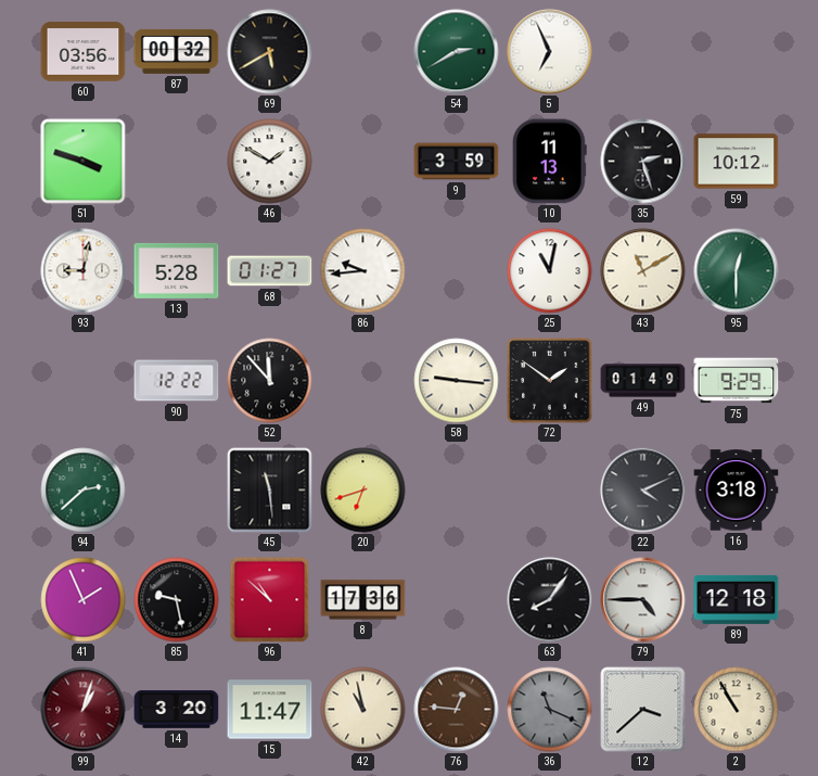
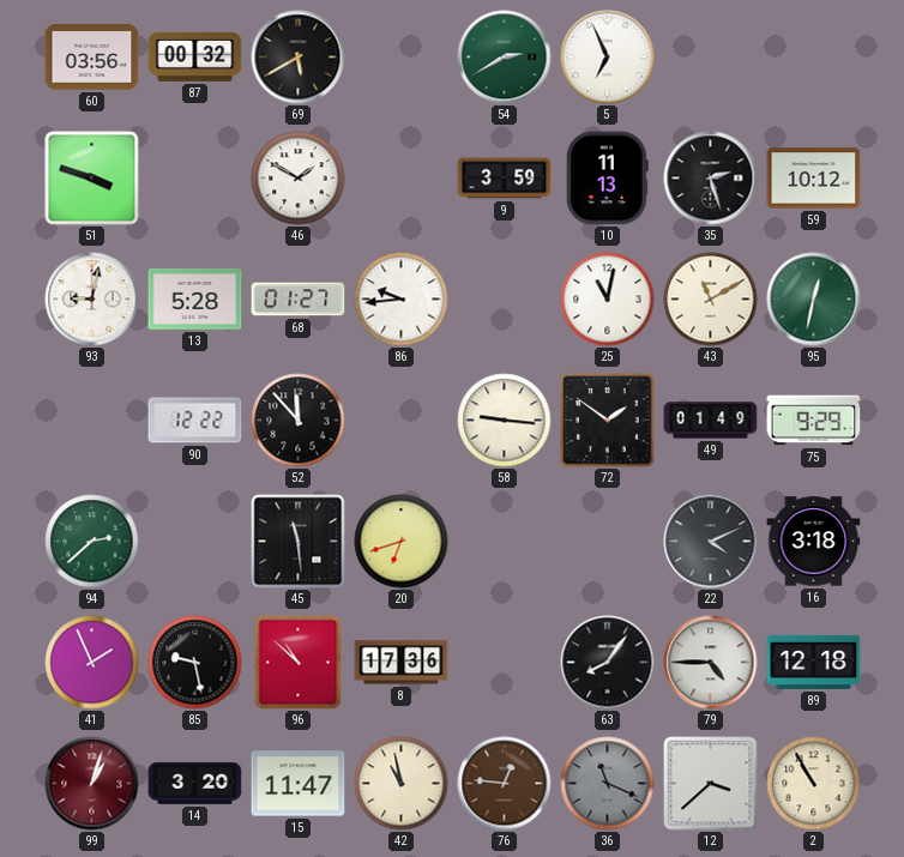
95: 12:30 -> 12:32
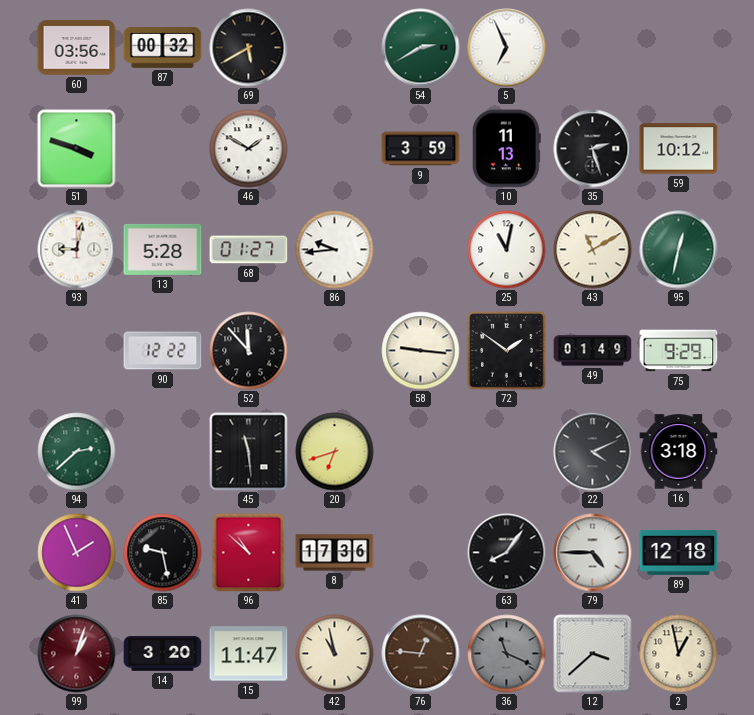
2: 10:55 -> 12:58
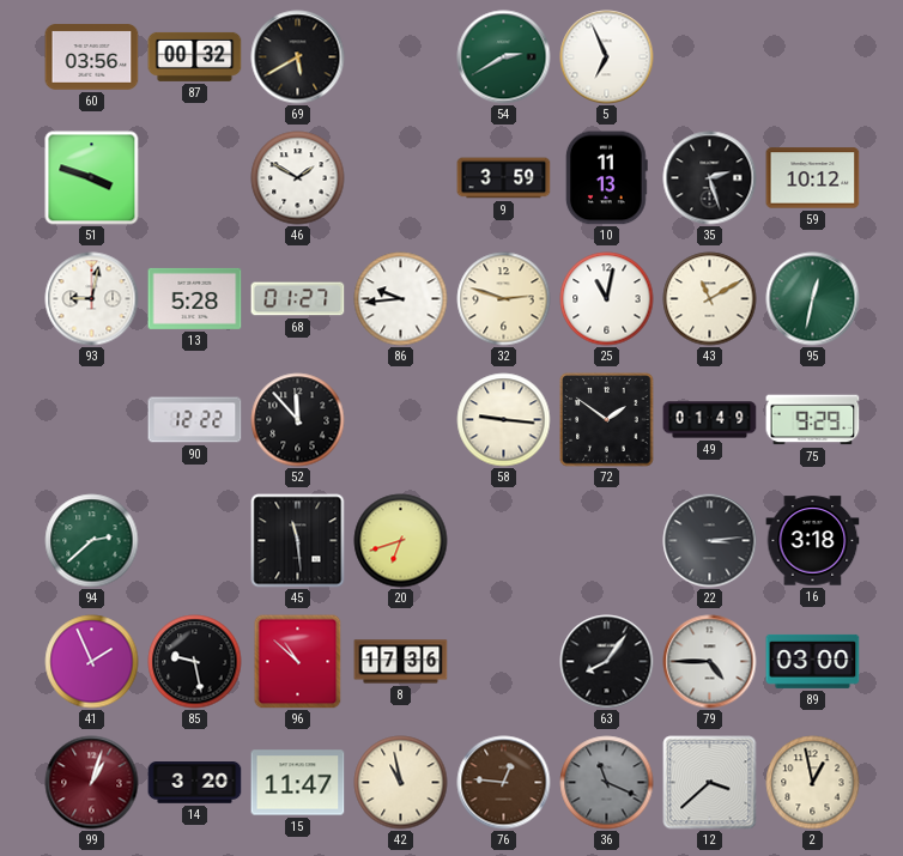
32: none -> 2:48
22: 4:11 -> 3:14
89: 12:18 -> 03:00
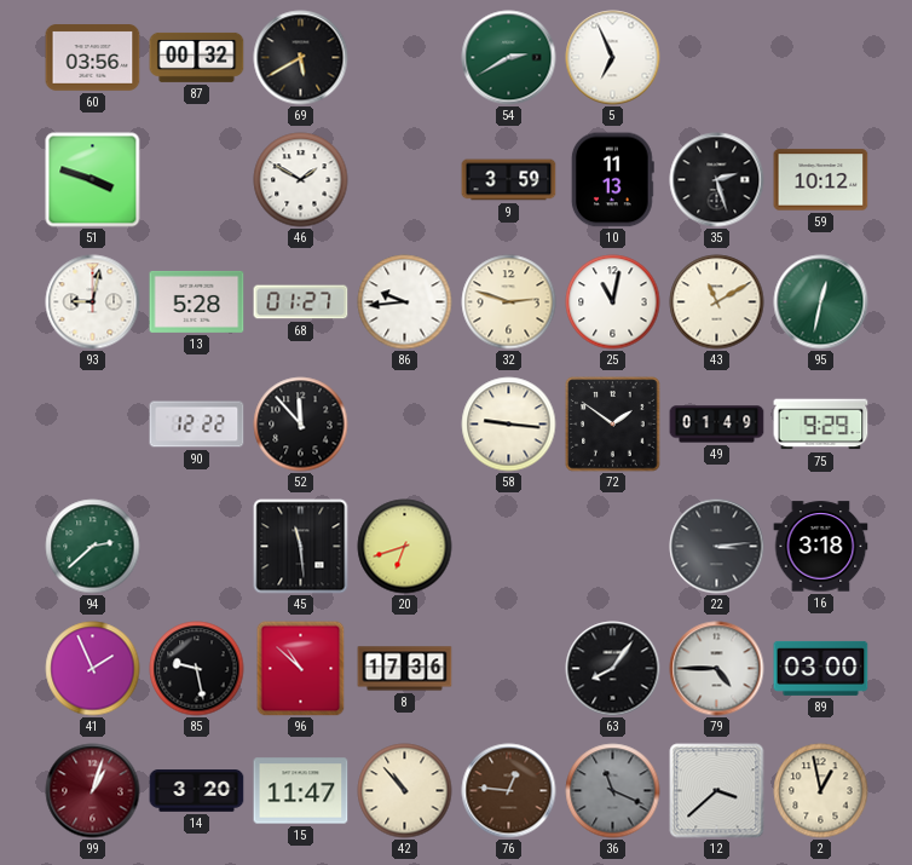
42: 10:58 -> 10:53
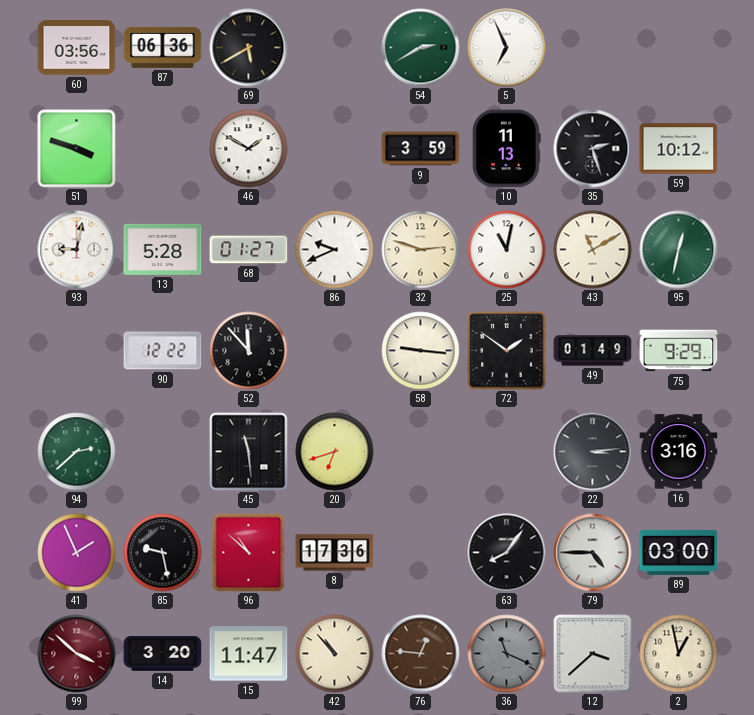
87: 00:32 -> 06:36
86: 9:44 -> 9:41
16: 3:18 -> 3:16
99: 1:03 -> 3:52
